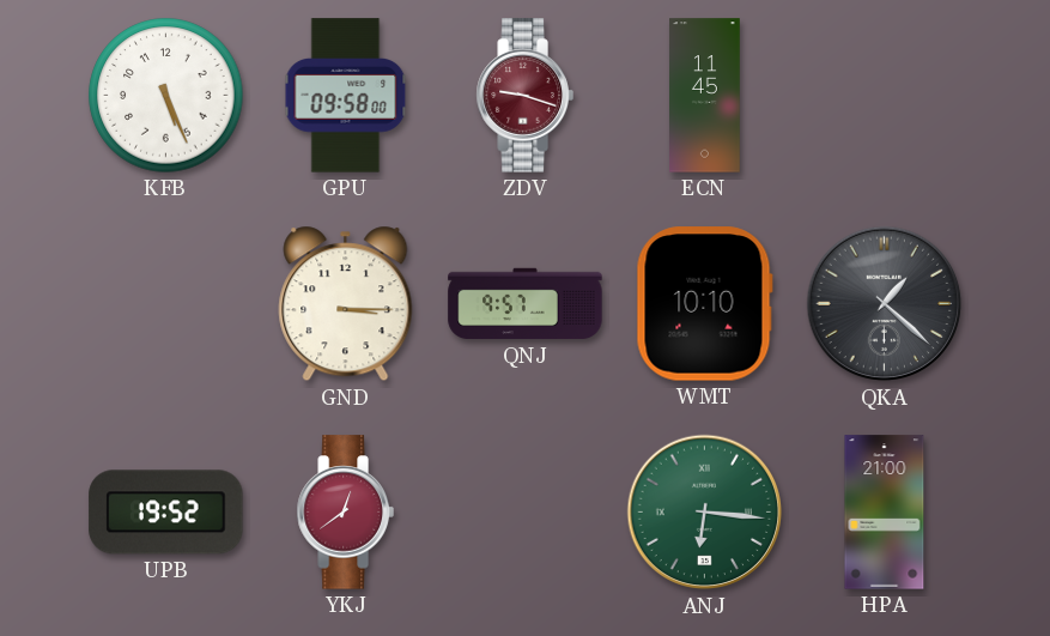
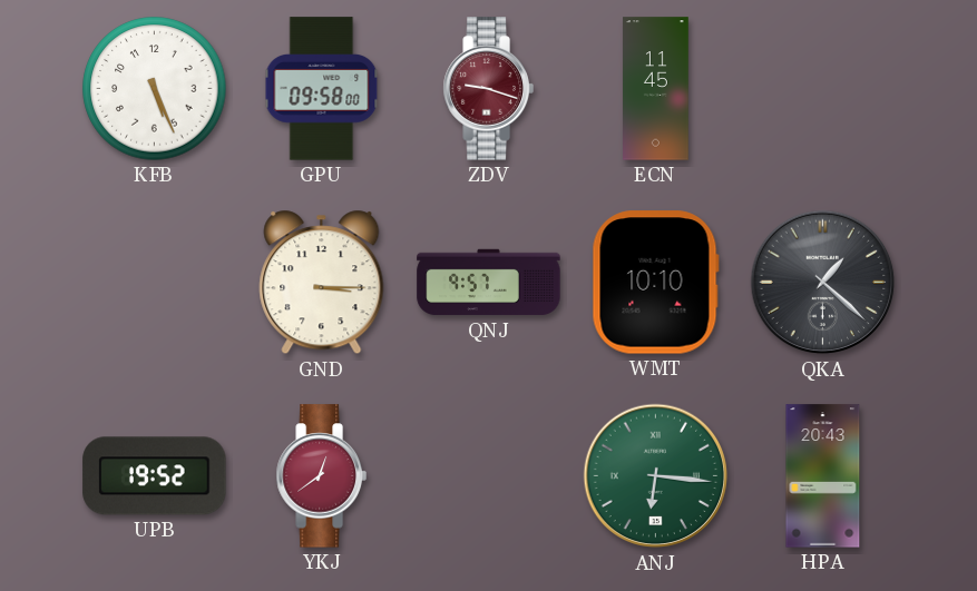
HPA: 21:00 -> 20:43
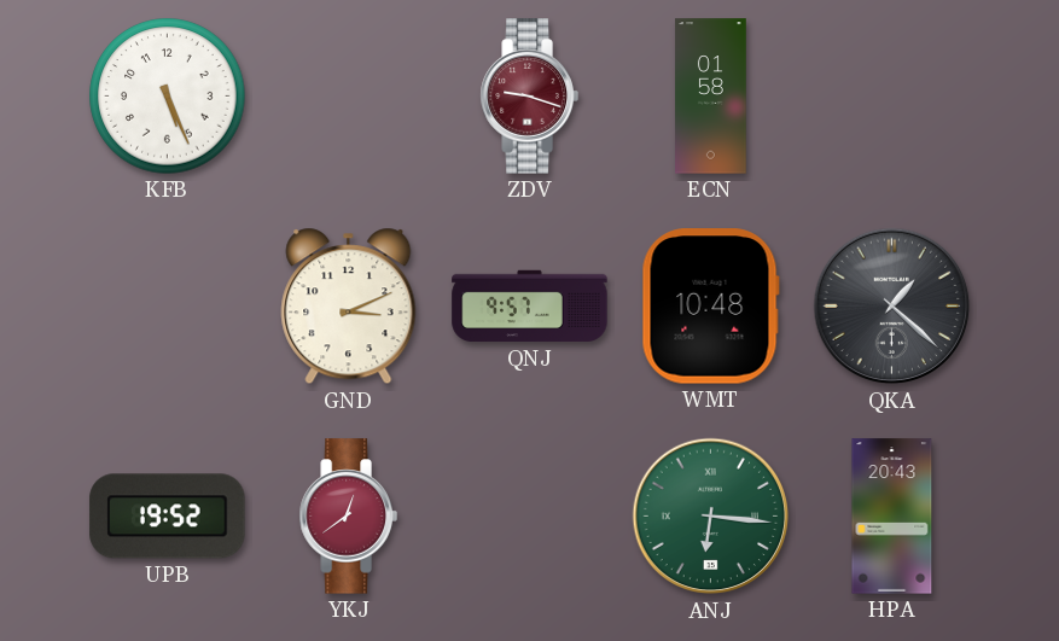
GPU: 09:58 -> none
ECN: 11:45 -> 01:58
GND: 3:15 -> 3:11
WMT: 10:10 -> 10:48
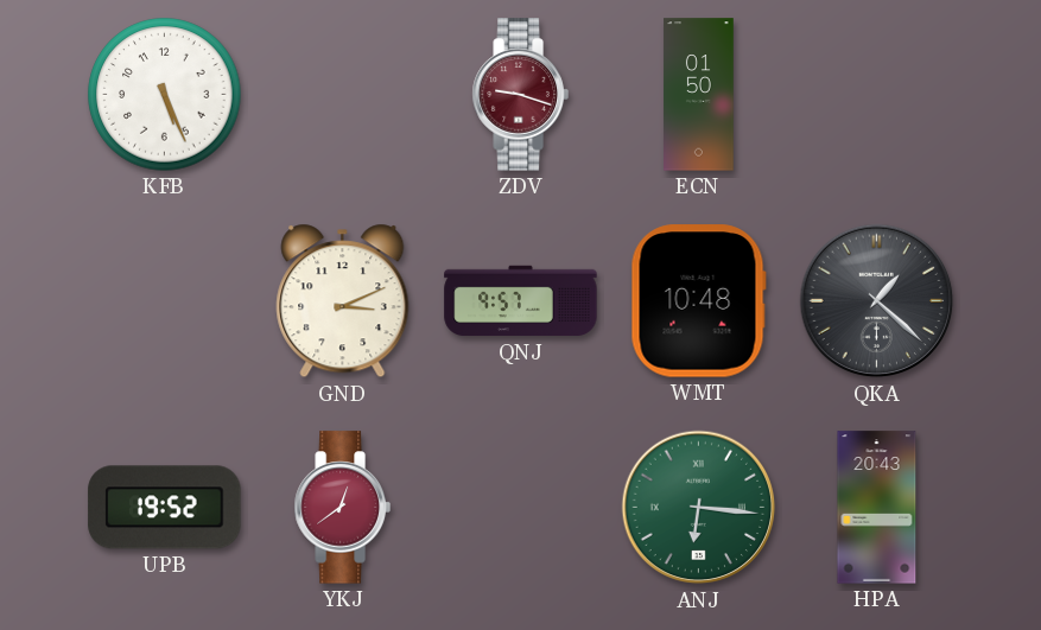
ECN: 01:58 -> 01:50
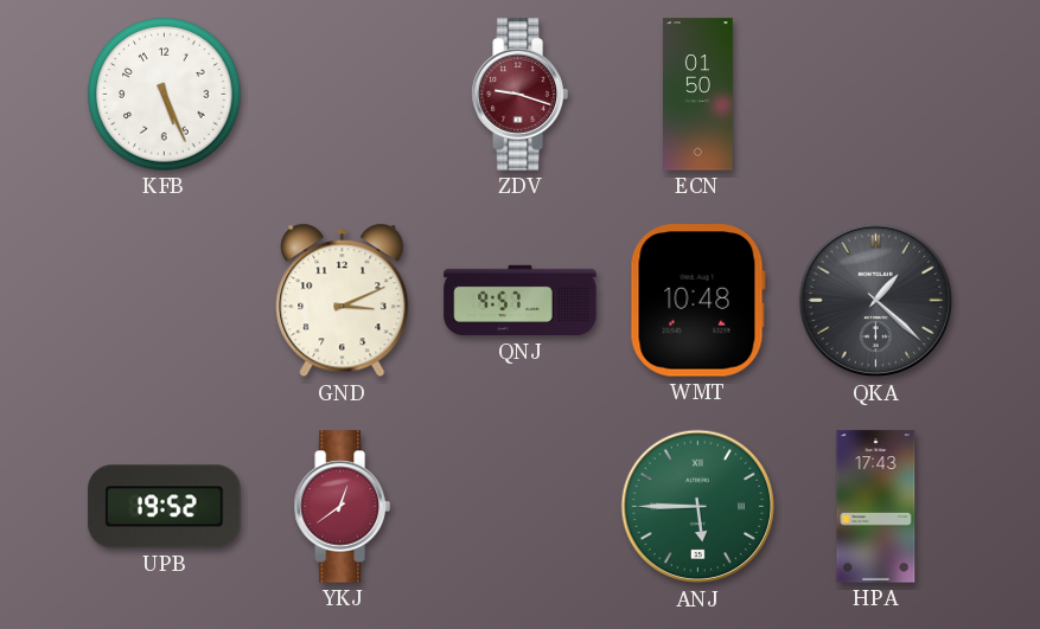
ANJ: 6:16 -> 5:45
HPA: 20:43 -> 17:43
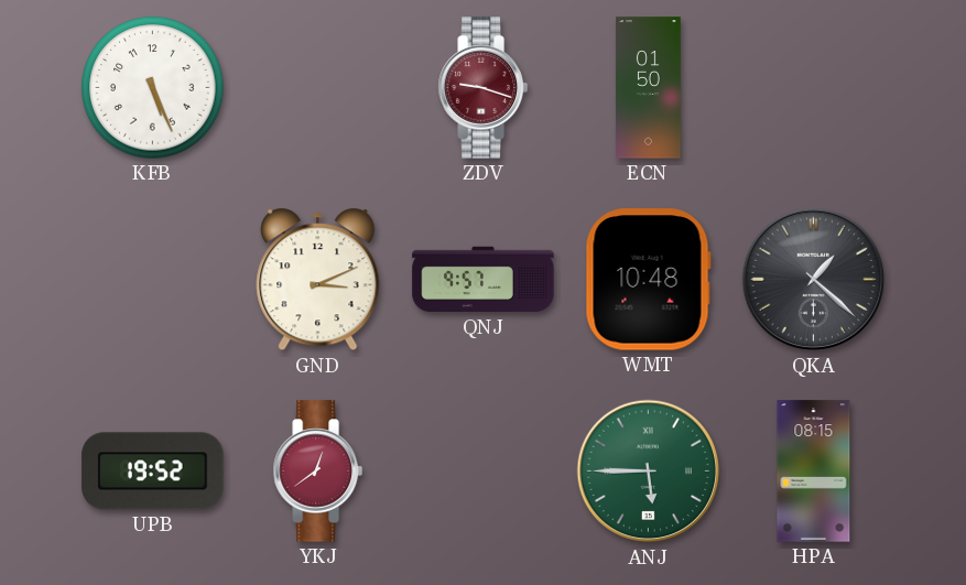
HPA: 17:43 -> 08:15
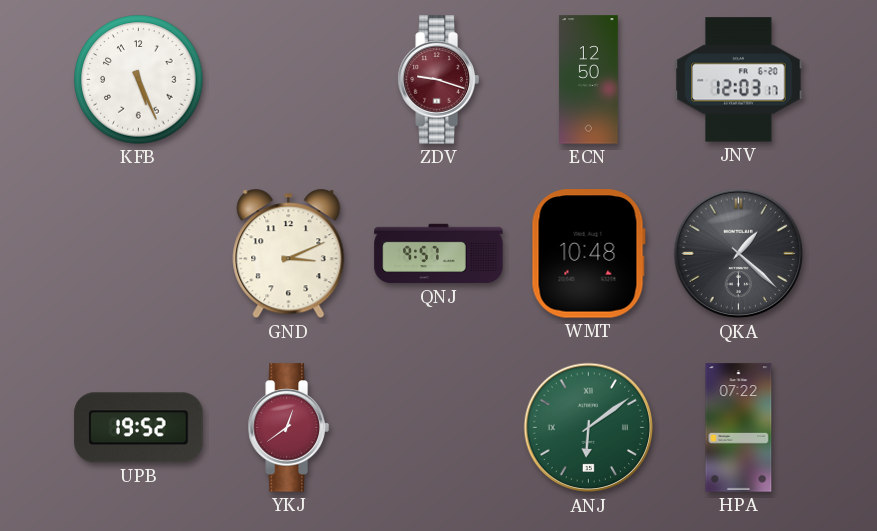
ECN: 01:50 -> 12:50
JNV: none -> 12:03
ANJ: 5:45 -> 6:09
HPA: 08:15 -> 07:22
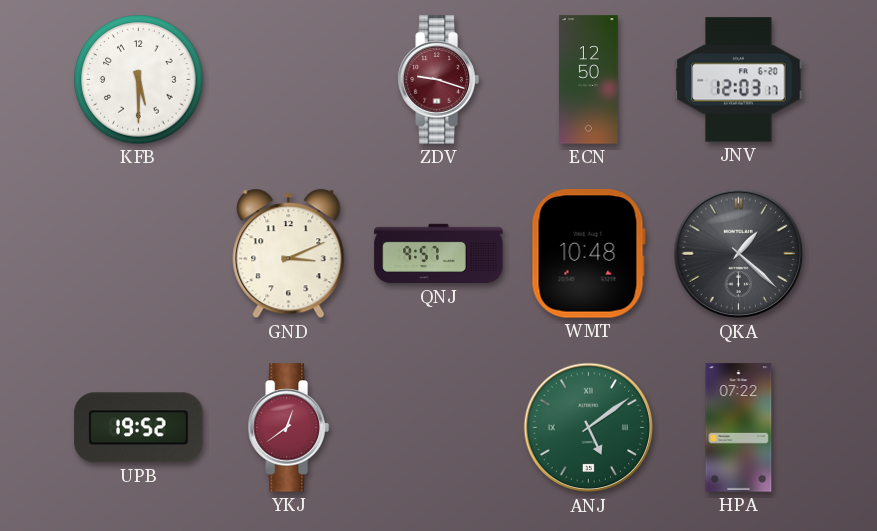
KFB: 5:26 -> 5:30
ANJ: 6:09 -> 5:09
